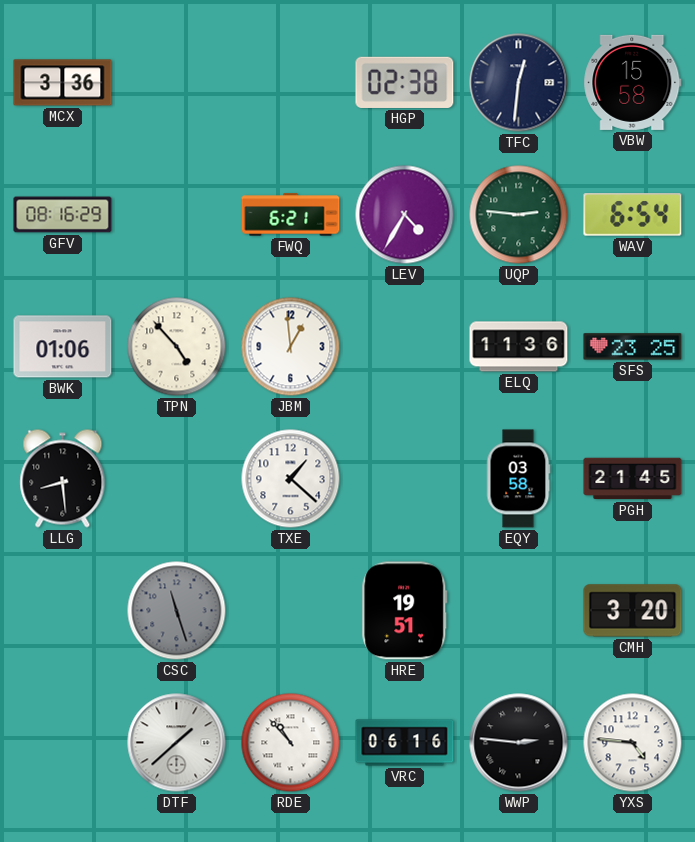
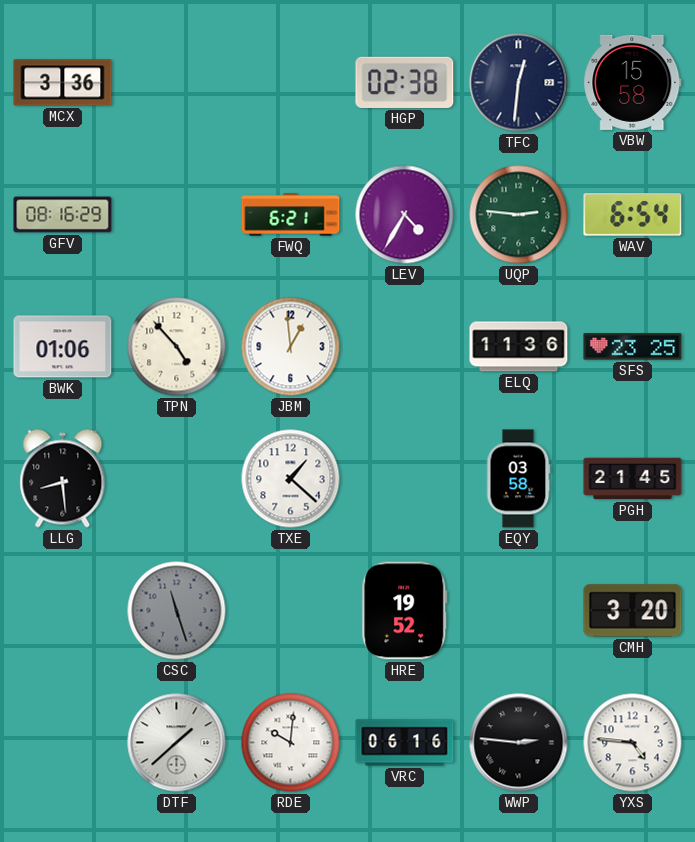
HRE: 19:51 -> 19:52
RDE: 10:53 -> 10:01
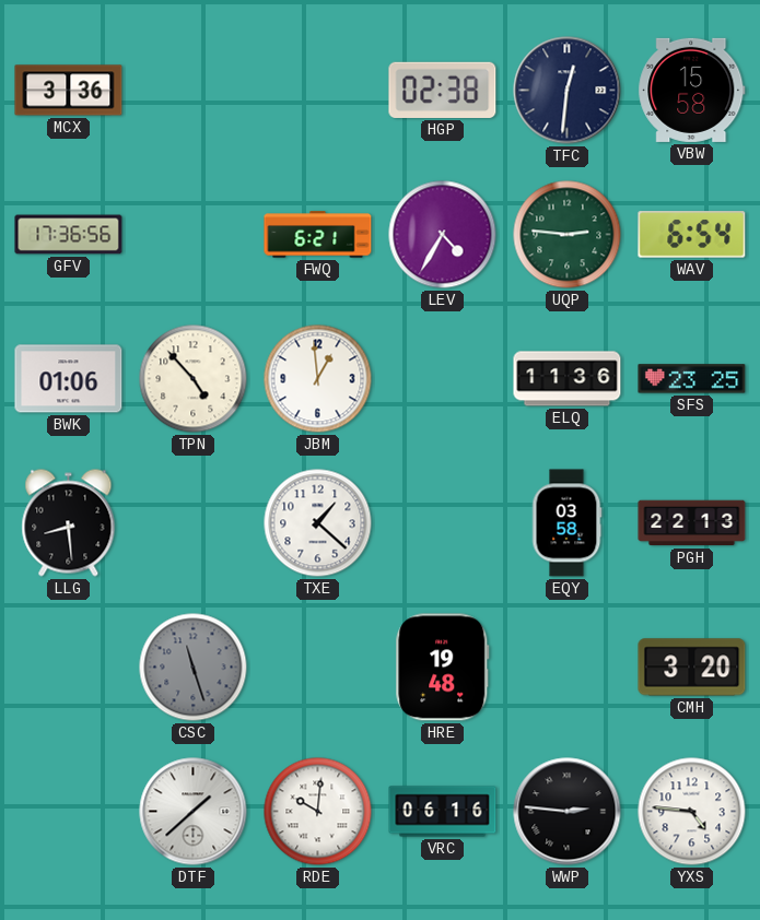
GFV: 08:16 -> 17:36
PGH: 21:45 -> 22:13
HRE: 19:52 -> 19:48
